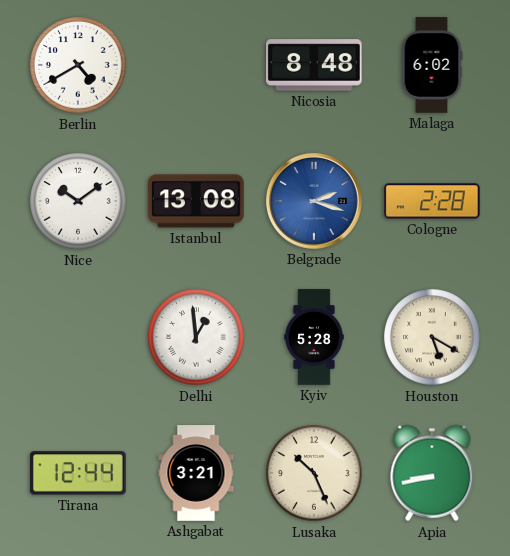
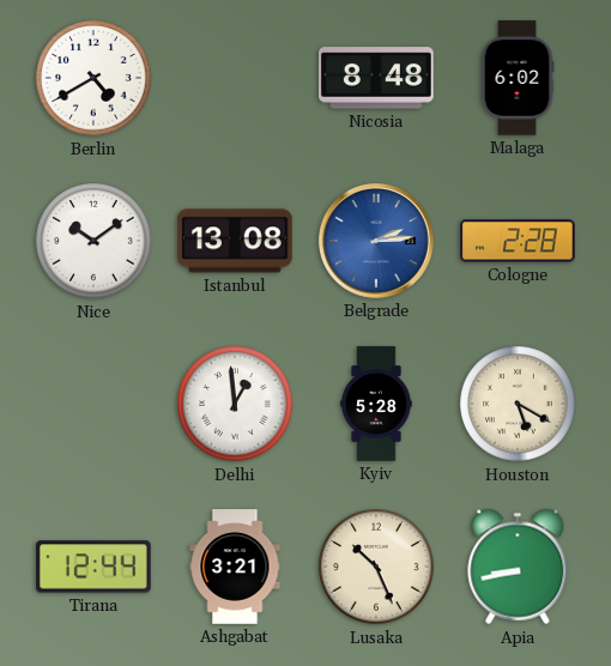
Belgrade: 2:18 -> 2:14
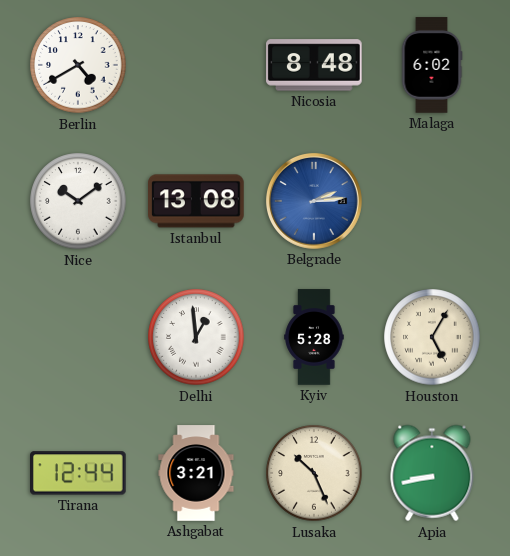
Cologne: 2:28 -> none
Houston: 5:20 -> 5:05
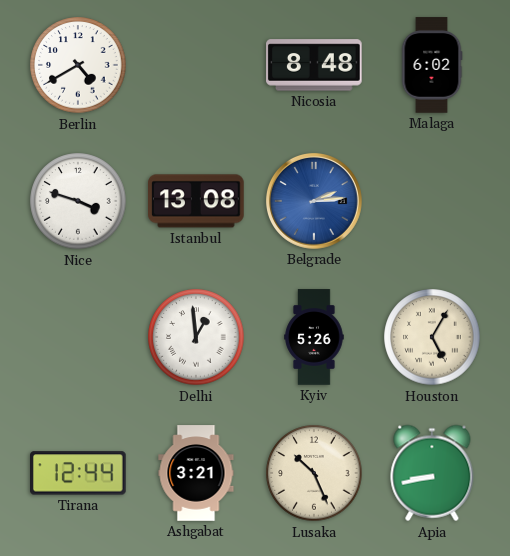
Nice: 10:09 -> 3:48
Kyiv: 5:28 -> 5:26
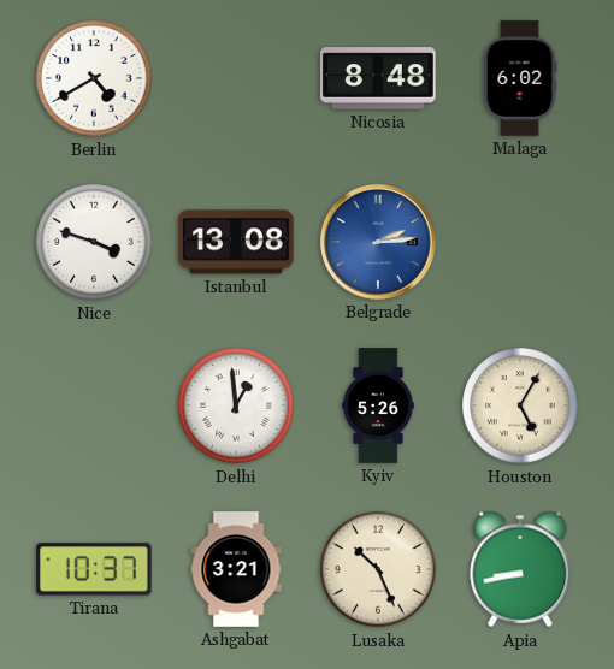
Tirana: 12:44 -> 10:37
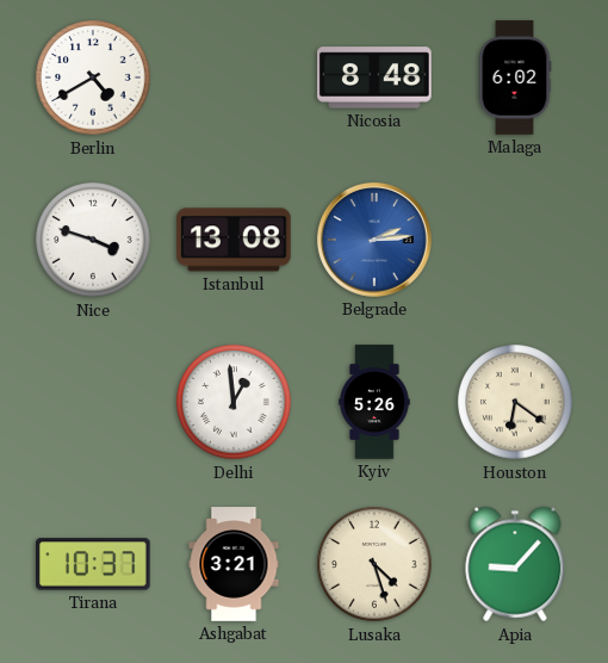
Houston: 5:05 -> 6:21
Lusaka: 10:26 -> 4:27
Apia: 8:43 -> 9:07
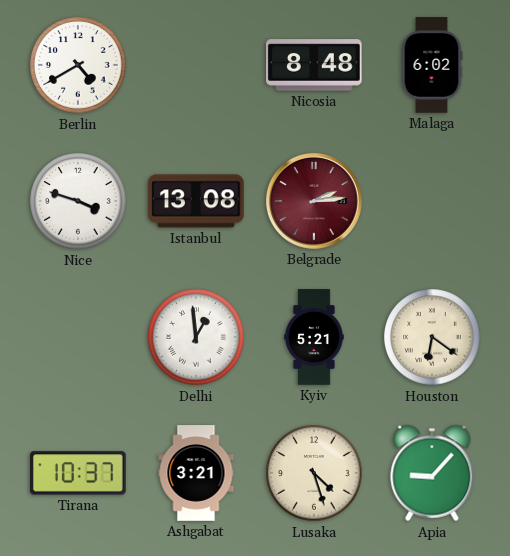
Belgrade dial: blue -> burgundy
Kyiv: 5:26 -> 5:21
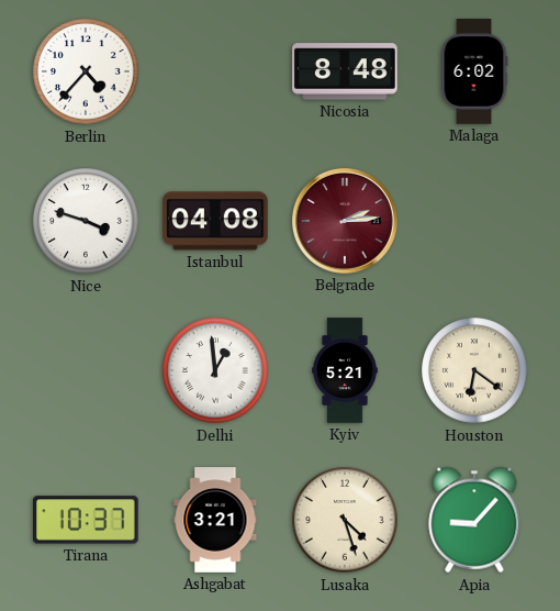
Berlin: 4:40 -> 4:37
Istanbul: 13:08 -> 04:08
